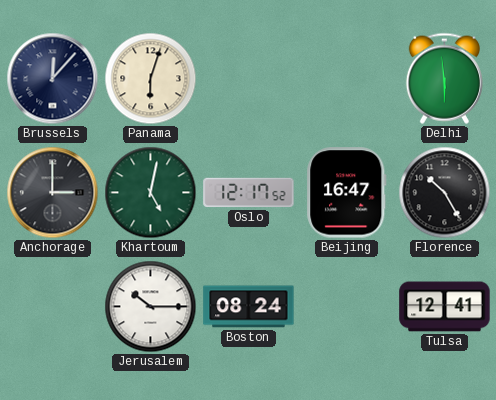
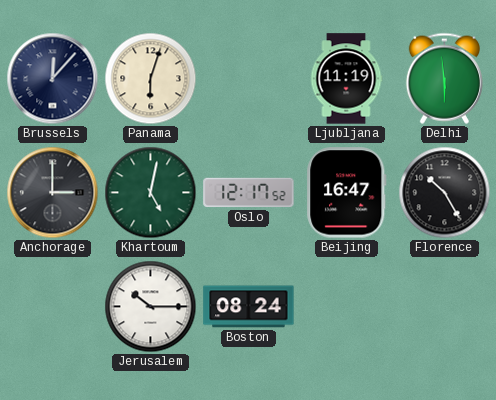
Ljubljana: none -> 11:19
Tulsa: 12:41 -> none
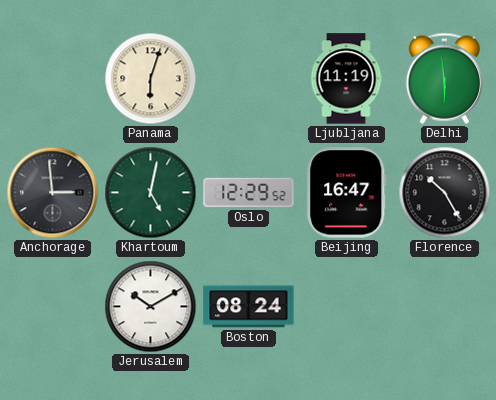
Brussels: 12:07 -> none
Anchorage: 3:00 -> 2:59
Oslo: 12:17 -> 12:29
Jerusalem: 10:15 -> 10:10
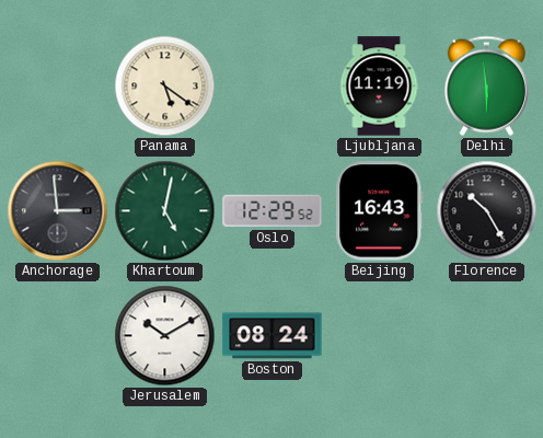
Panama: 6:03 -> 5:21
Beijing: 16:47 -> 16:43
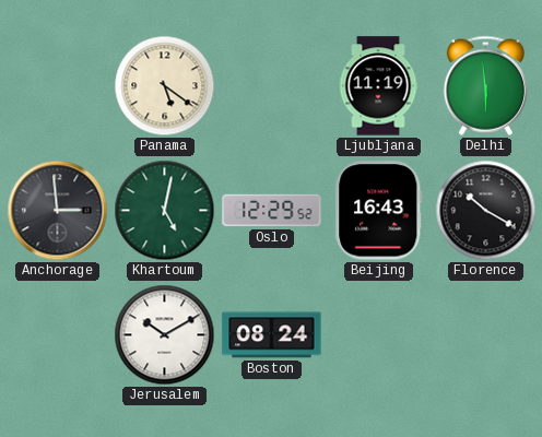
Florence: 10:25 -> 10:20
